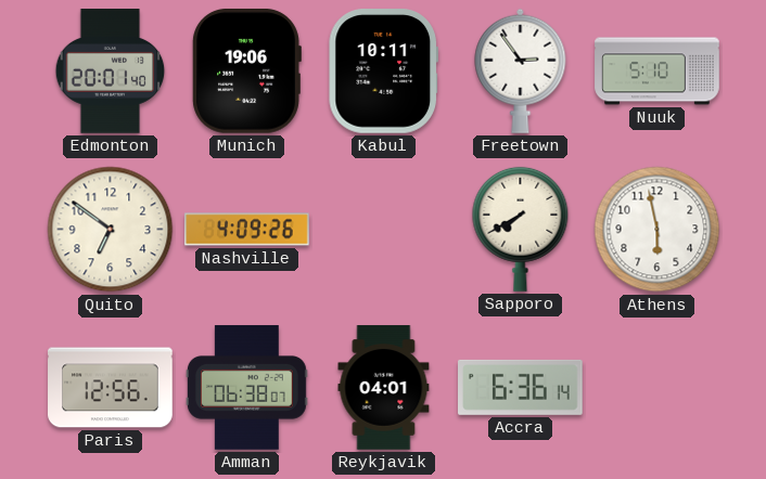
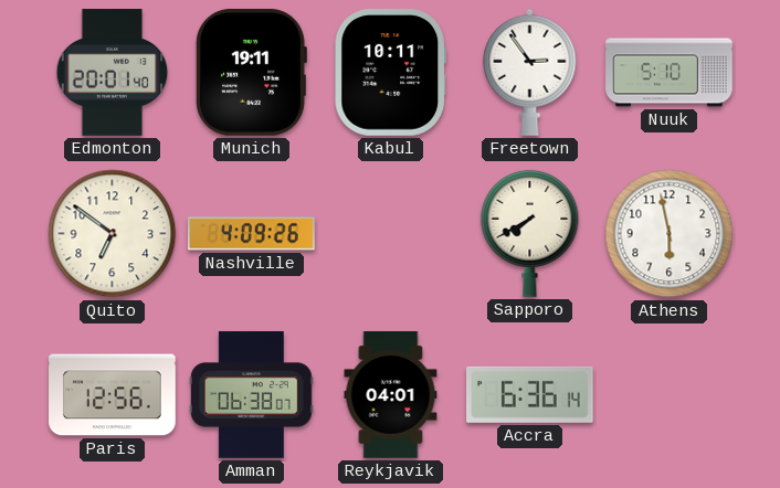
Munich: 19:06 -> 19:11
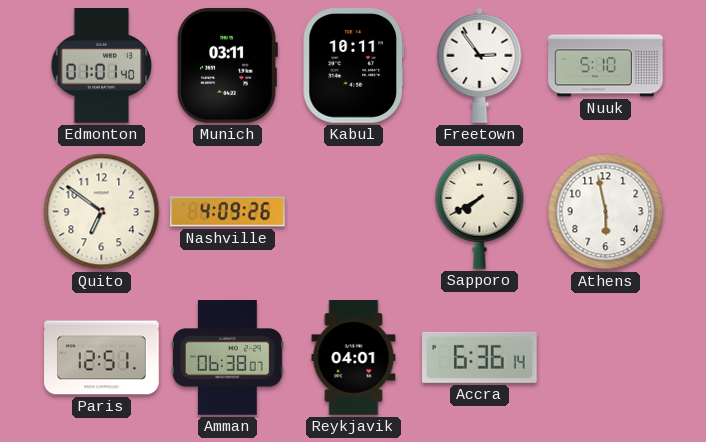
Edmonton: 20:01 -> 01:01
Munich: 19:11 -> 03:11
Paris: 12:56 -> 12:51
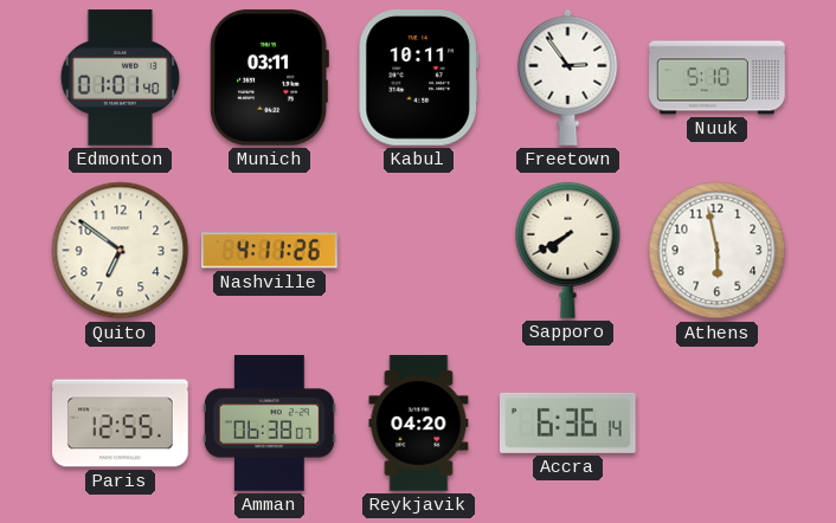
Nashville: 4:09 -> 4:11
Paris: 12:51 -> 12:55
Reykjavik: 04:01 -> 04:20
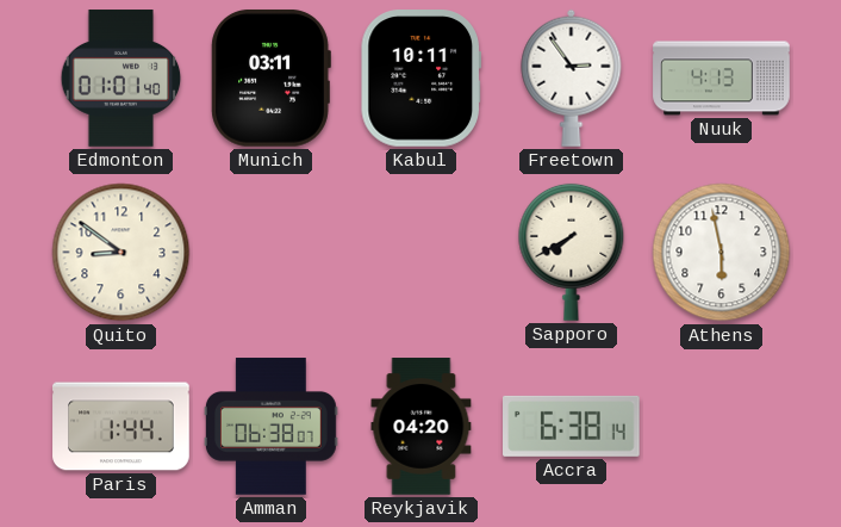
Nuuk: 5:10 -> 4:13
Quito: 6:51 -> 8:51
Nashville: 4:11 -> none
Paris: 12:55 -> 1:44
Accra: 6:36 -> 6:38
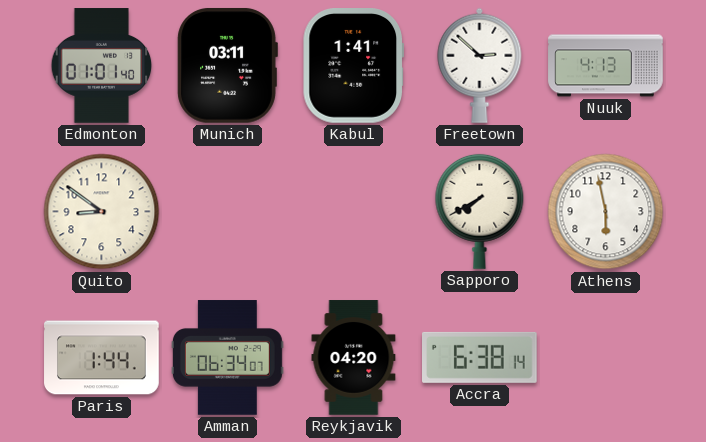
Kabul: 10:11 -> 1:41
Freetown: 2:54 -> 2:52
Amman: 06:38 -> 06:34
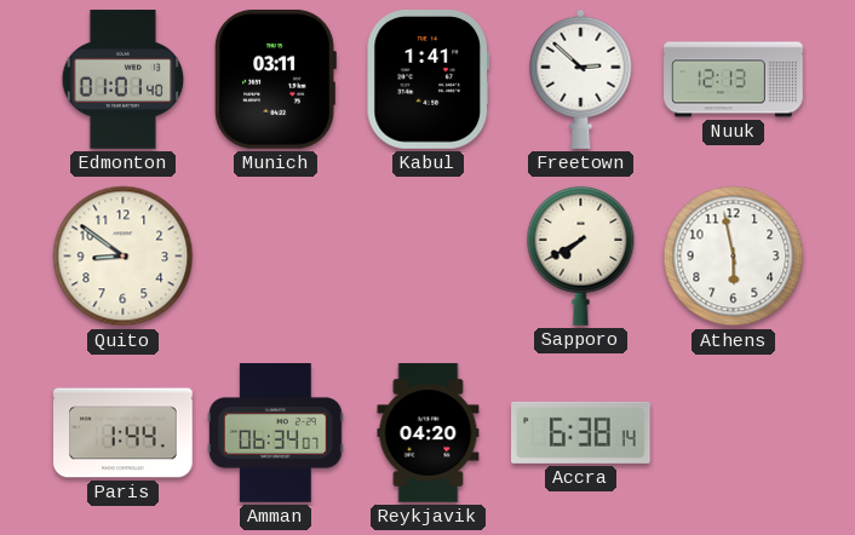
Nuuk: 4:13 -> 12:13
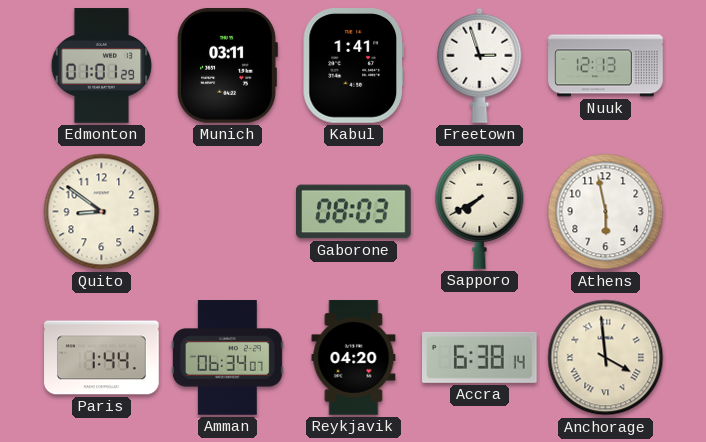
Edmonton: 01:01:40 -> 01:01:29
Freetown: 2:52 -> 2:57
Gaborone: none -> 08:03
Anchorage: none -> 3:59
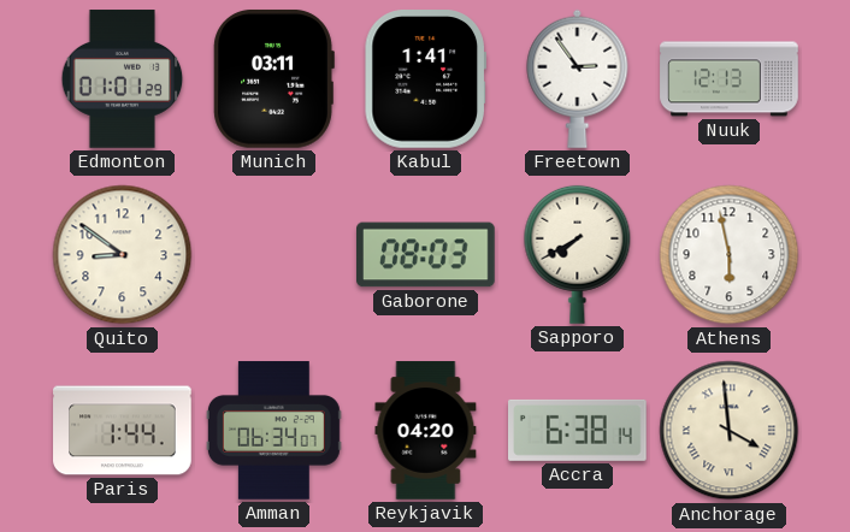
Freetown: 2:57 -> 2:54
